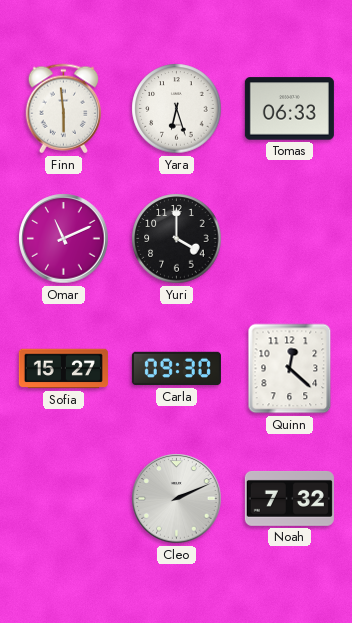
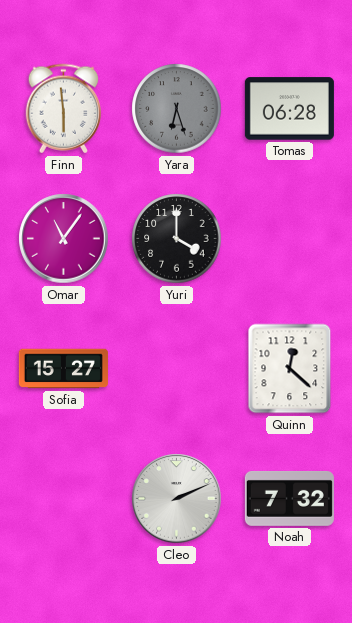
Yara dial: white -> grey
Tomas: 06:33 -> 06:28
Omar: 11:11 -> 11:06
Carla: 09:30 -> none
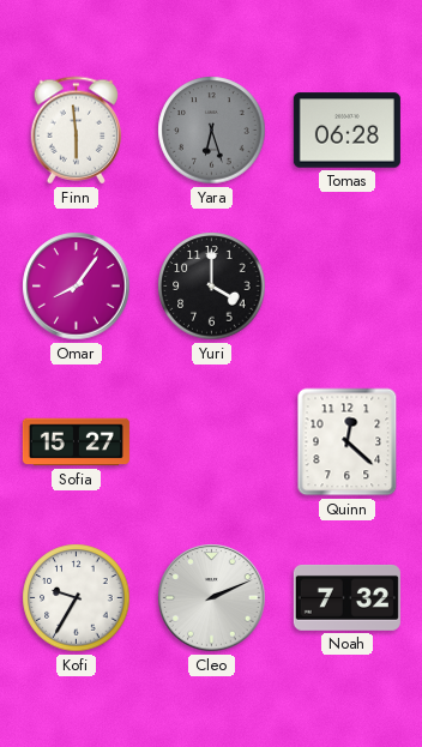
Omar: 11:06 -> 8:06
Kofi: none -> 9:35
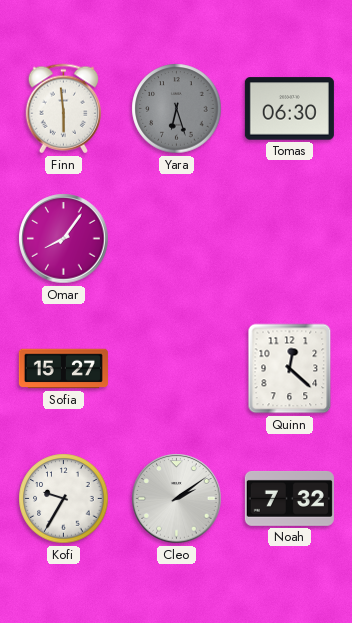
Tomas: 06:28 -> 06:30
Yuri: 4:00 -> none
Cleo: 2:11 -> 2:09
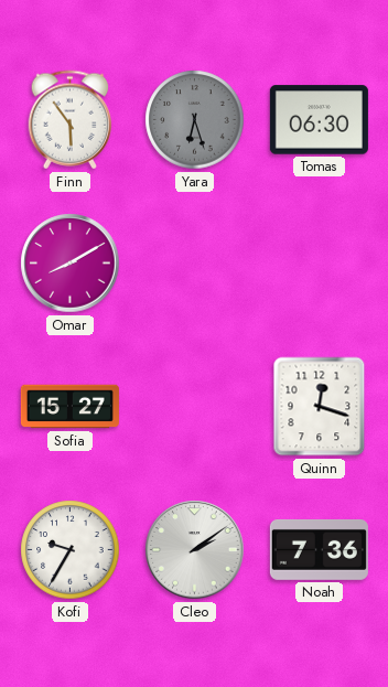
Finn: 5:59 -> 5:54
Omar: 8:06 -> 8:10
Quinn: 12:22 -> 12:18
Noah: 7:32 -> 7:36
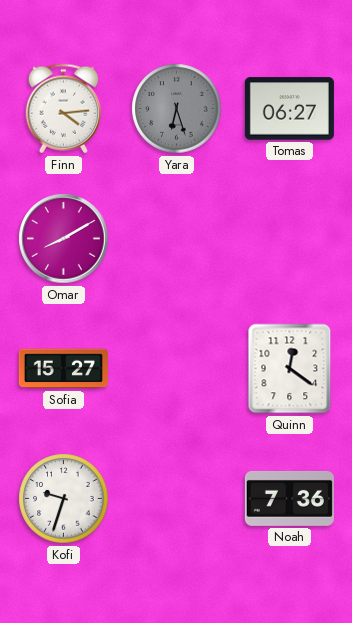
Finn: 5:54 -> 4:14
Tomas: 06:30 -> 06:27
Quinn: 12:18 -> 12:21
Kofi: 9:35 -> 9:33
Cleo: 2:09 -> none
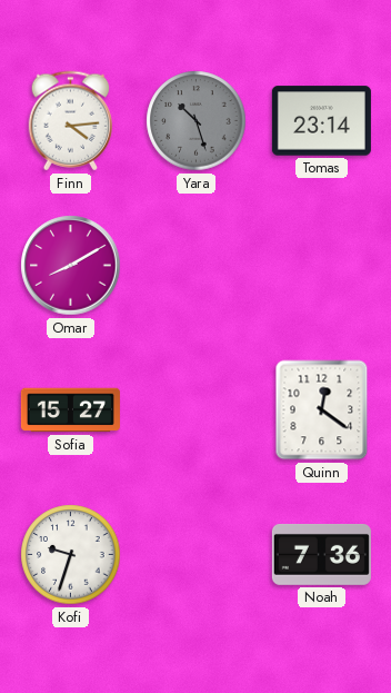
Yara: 6:27 -> 10:27
Tomas: 06:27 -> 23:14
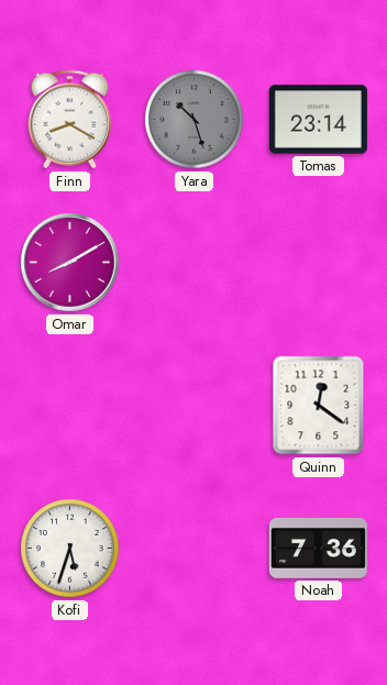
Finn: 4:14 -> 8:20
Sofia: 15:27 -> none
Kofi: 9:33 -> 5:33
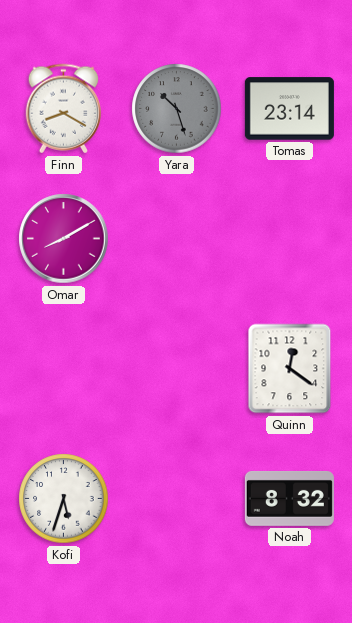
Noah: 7:36 -> 8:32
